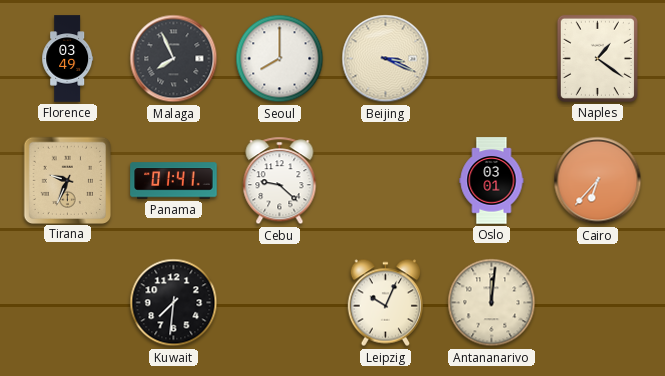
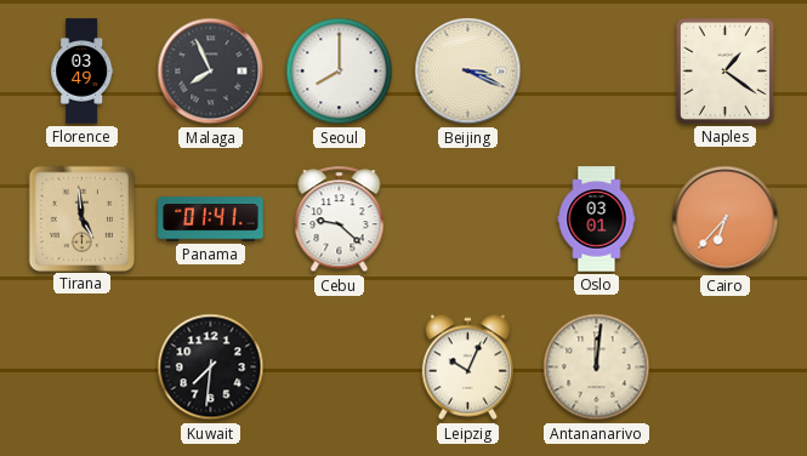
Tirana: 9:34 -> 4:59
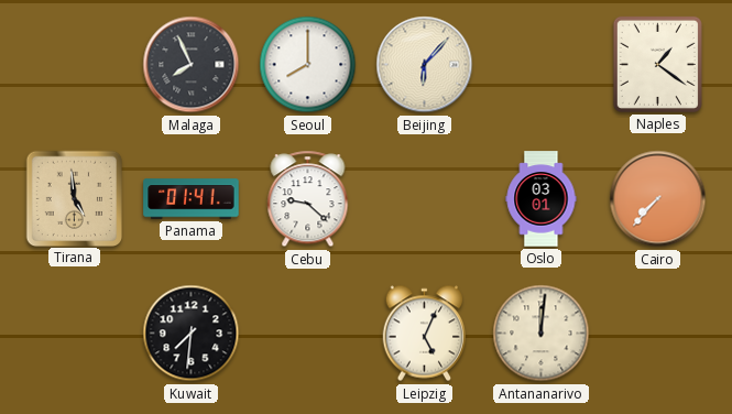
Florence: 03:49 -> none
Beijing: 3:19 -> 6:07
Cairo: 6:37 -> 7:37
Leipzig: 10:04 -> 5:04
